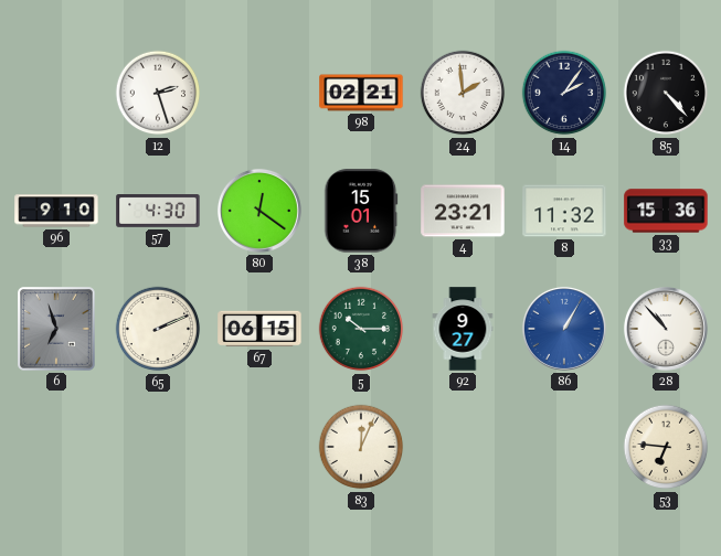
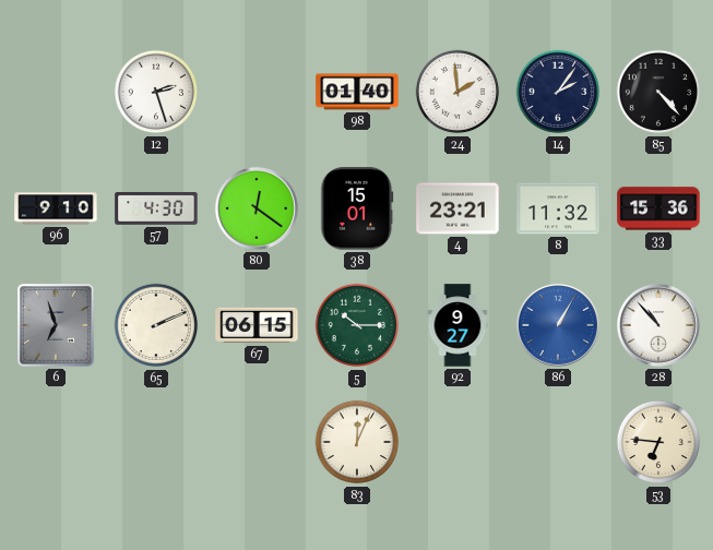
98: 02:21 -> 01:40
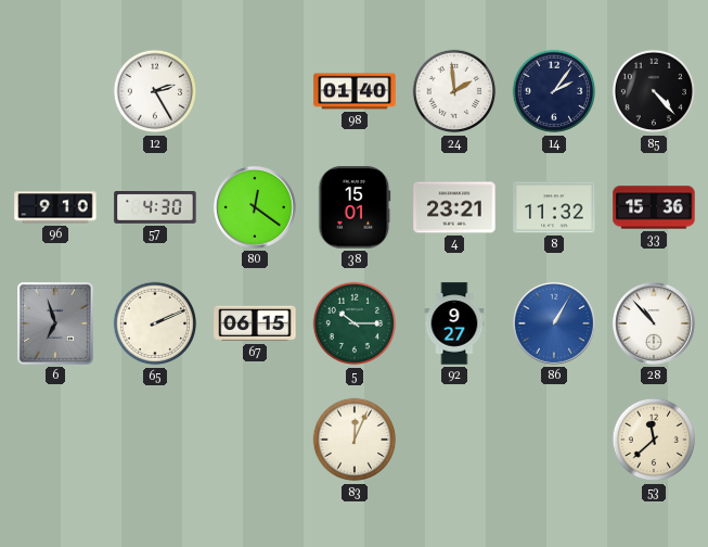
12: 2:27 -> 2:25
53: 6:46 -> 11:38
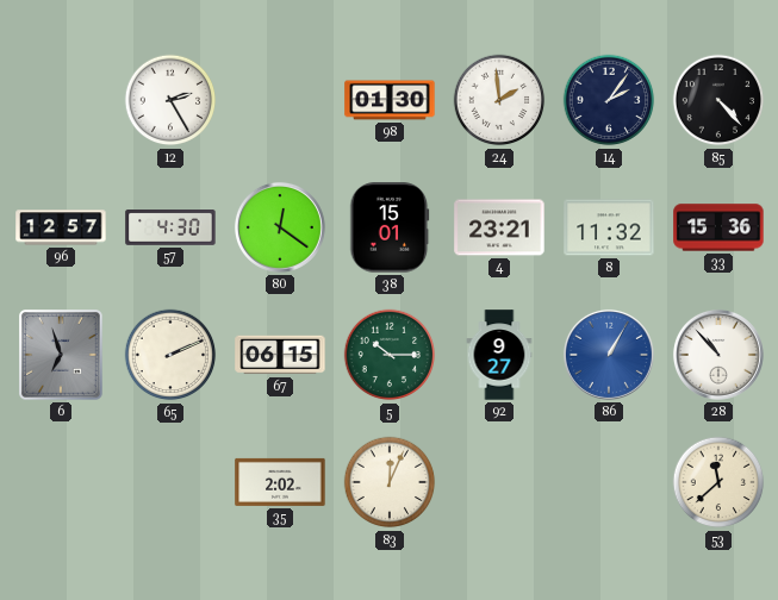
98: 01:40 -> 01:30
96: 9:10 -> 12:57
35: none -> 2:02
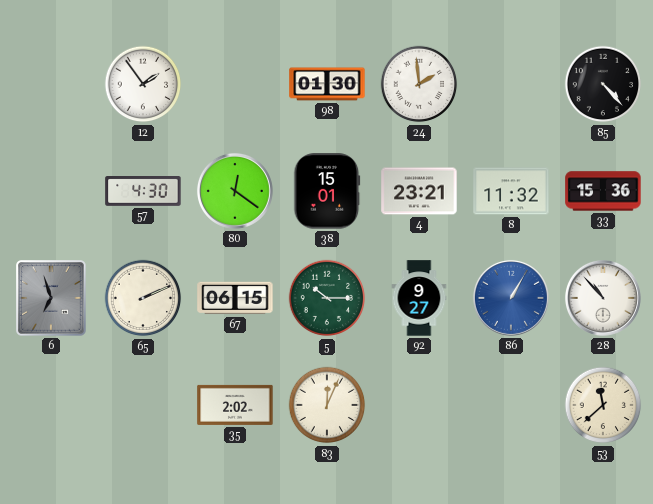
12: 2:25 -> 1:54
14: 2:06 -> none
96: 12:57 -> none
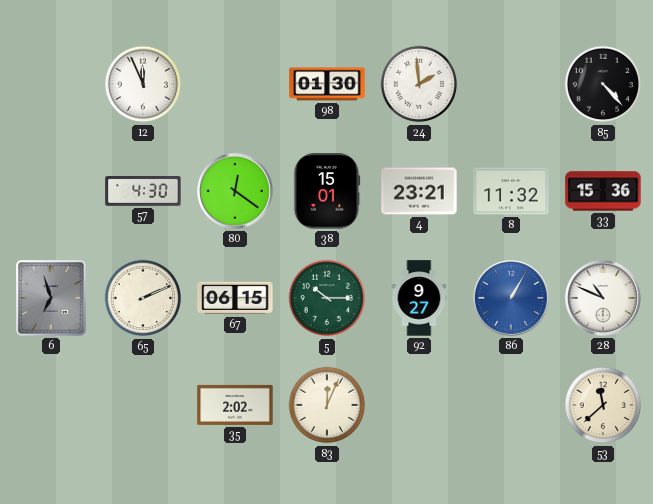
12: 1:54 -> 11:56
28: 10:53 -> 10:49
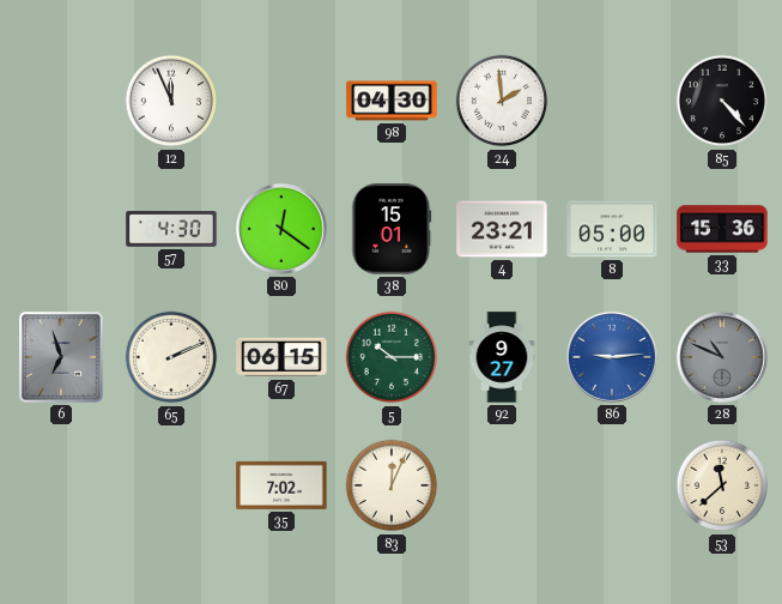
98: 01:30 -> 04:30
8: 11:32 -> 05:00
86: 1:05 -> 9:14
28 dial: white -> grey
35: 2:02 -> 7:02
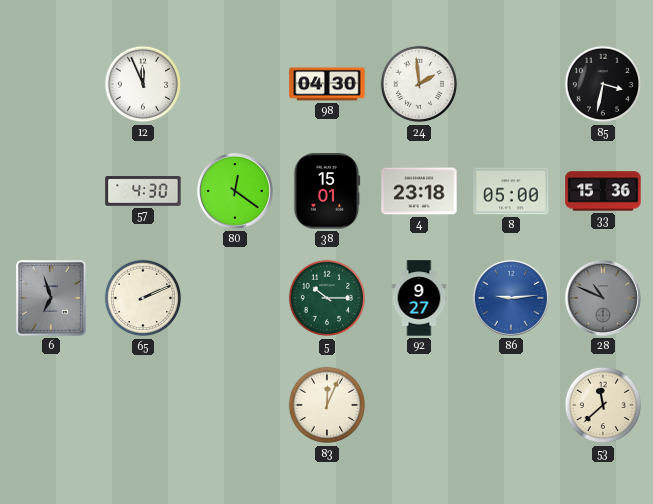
85: 4:23 -> 3:32
4: 23:21 -> 23:18
67: 06:15 -> none
35: 7:02 -> none
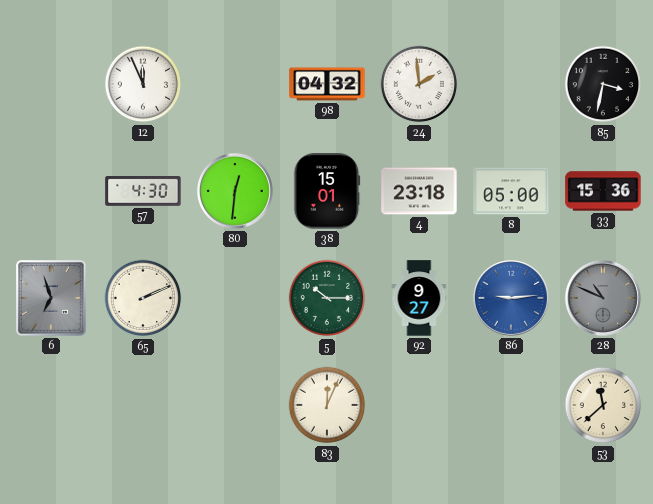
98: 04:30 -> 04:32
80: 12:21 -> 12:31
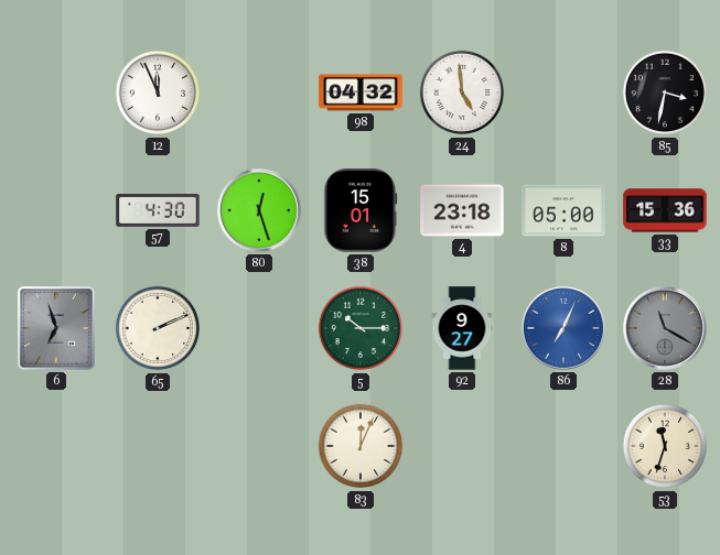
24: 1:59 -> 4:59
80: 12:31 -> 12:27
86: 9:14 -> 7:04
28: 10:49 -> 11:20
53: 11:38 -> 11:33
